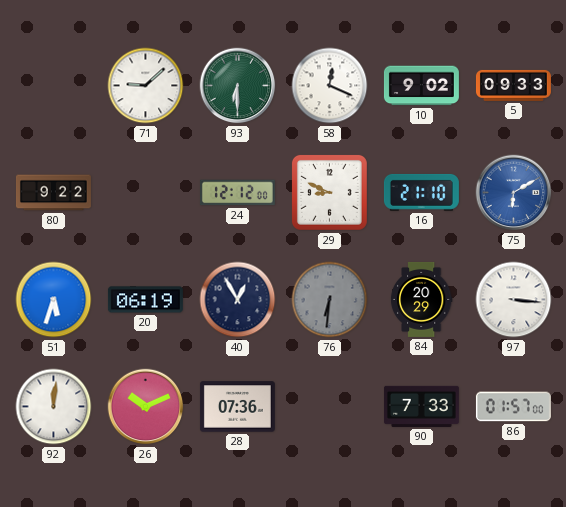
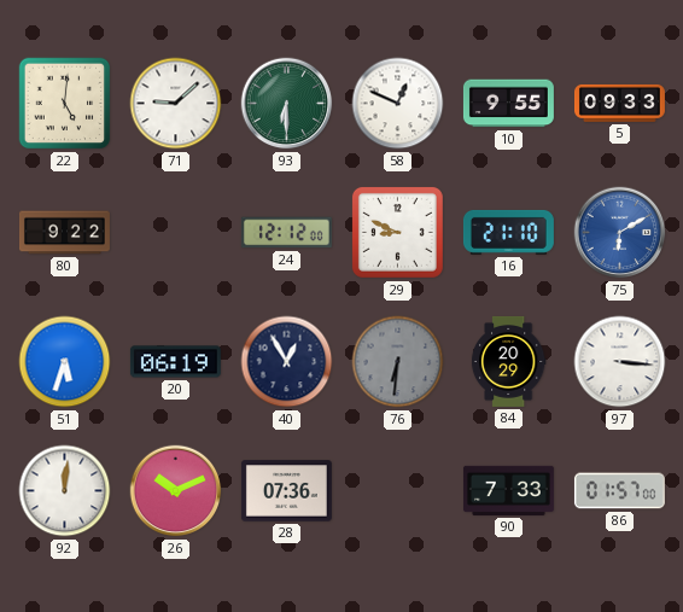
22: none -> 5:01
58: 12:19 -> 12:49
10: 9:02 -> 9:55
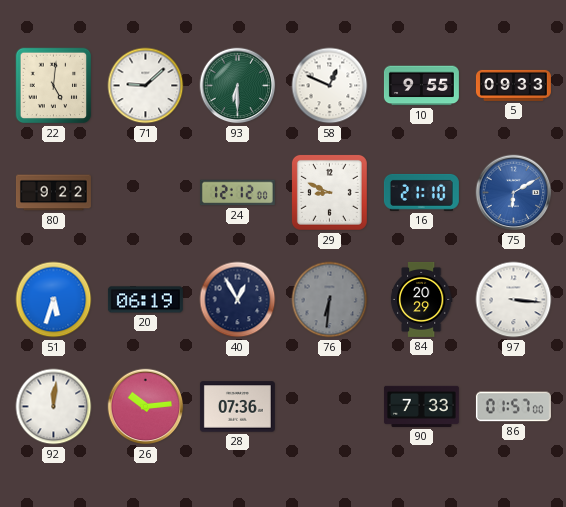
26: 10:11 -> 10:14
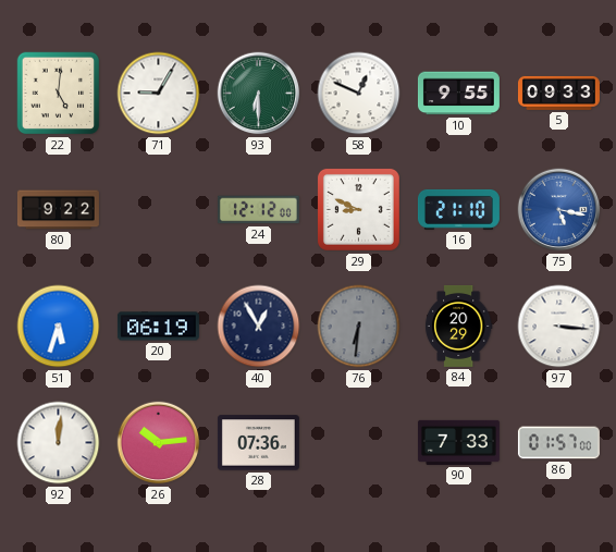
71: 9:08 -> 9:05
75: 6:10 -> 5:17
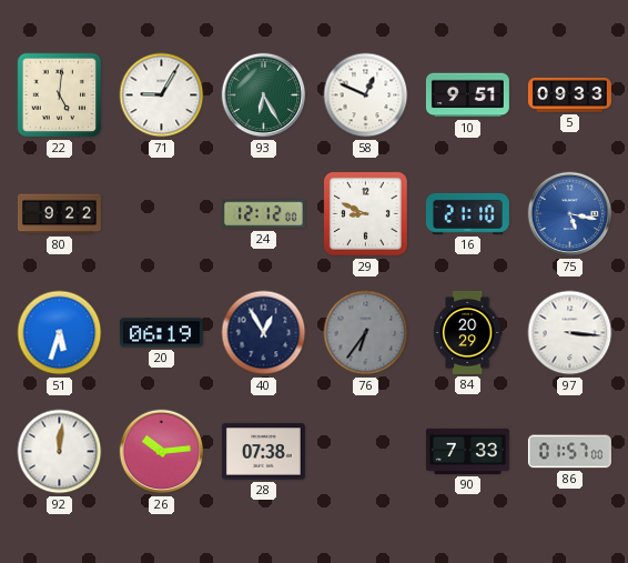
93: 6:30 -> 6:25
10: 9:55 -> 9:51
76: 6:31 -> 6:36
28: 07:36 -> 07:38
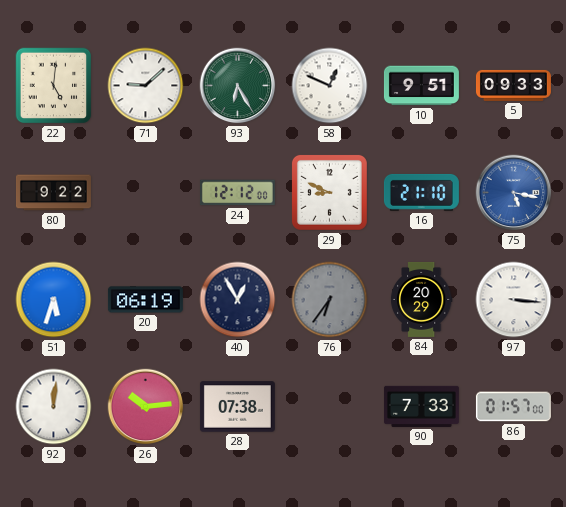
71: 9:05 -> 9:08
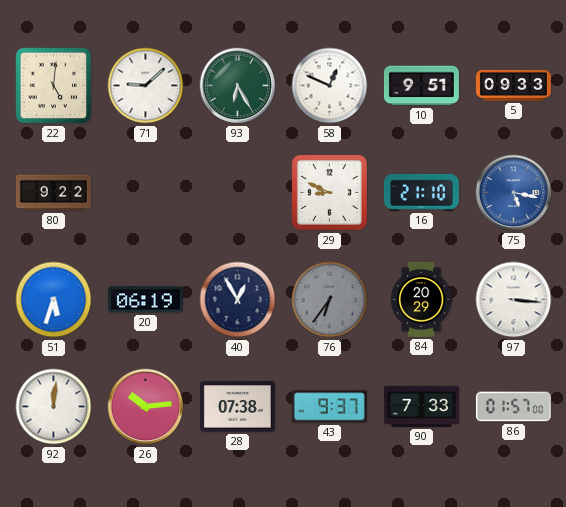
24: 12:12 -> none
43: none -> 9:37
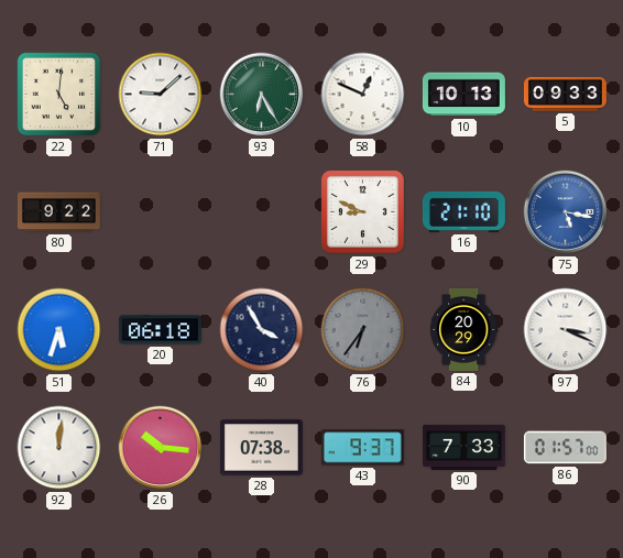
10: 9:51 -> 10:13
20: 06:19 -> 06:18
40: 12:55 -> 3:55
97: 3:16 -> 3:19
26: 10:14 -> 10:16
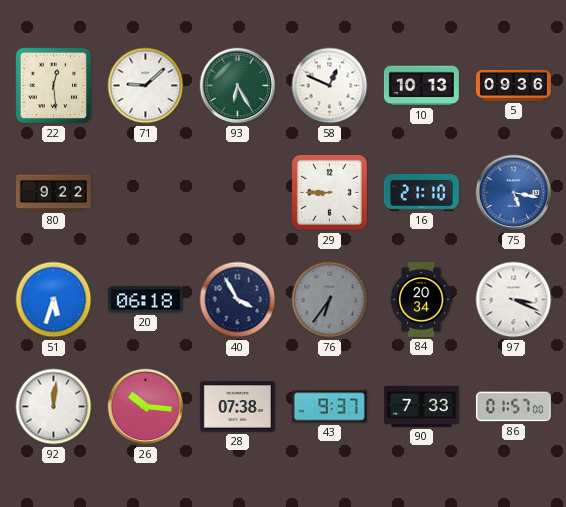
22: 5:01 -> 12:29
5: 09:33 -> 09:36
29: 8:49 -> 8:45
84: 20:29 -> 20:34
